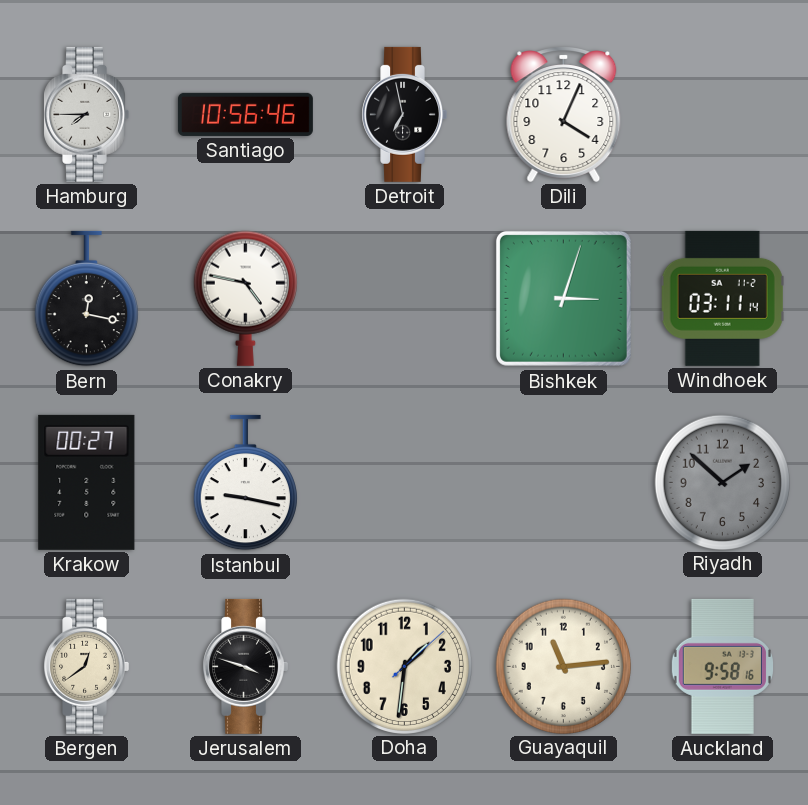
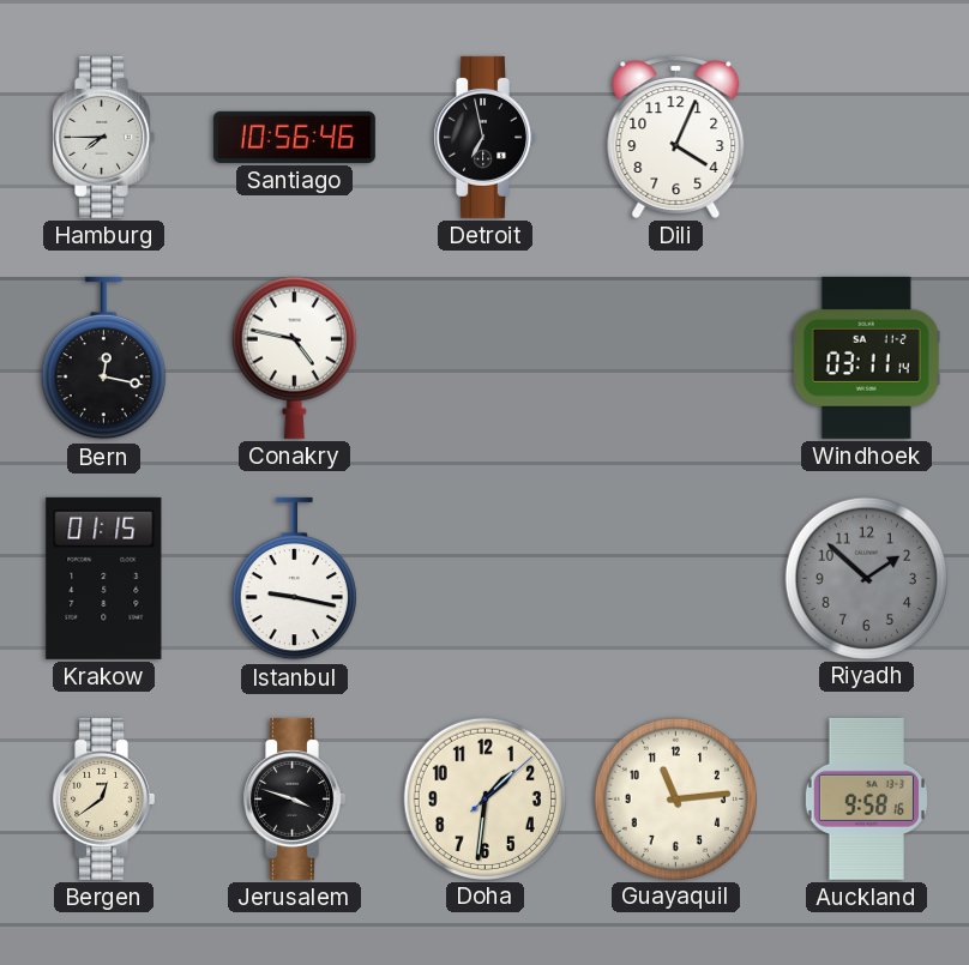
Bishkek: 3:03 -> none
Krakow: 00:27 -> 01:15
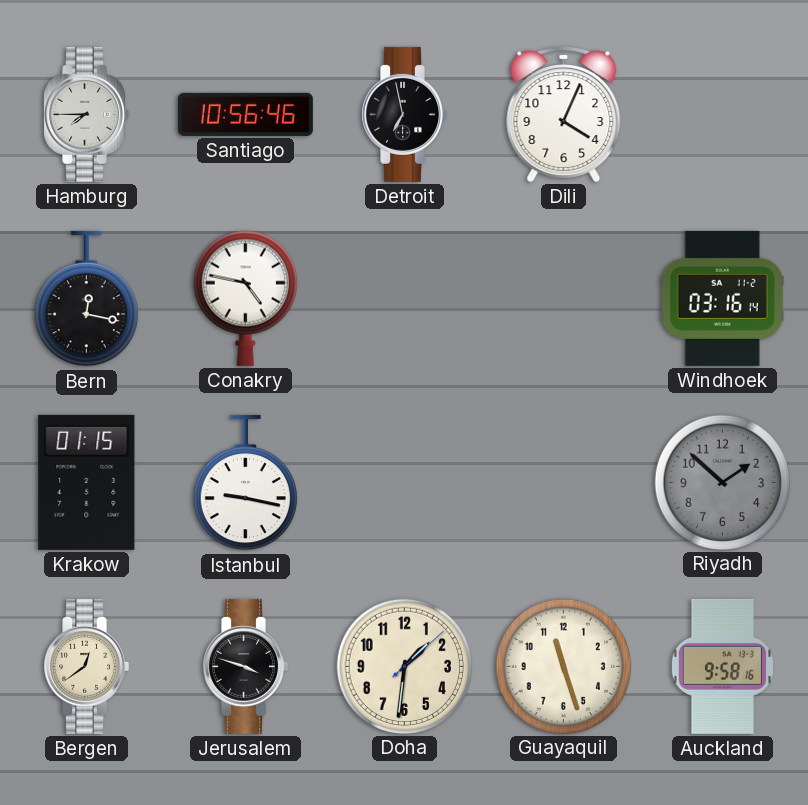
Windhoek: 03:11 -> 03:16
Guayaquil: 11:14 -> 11:27
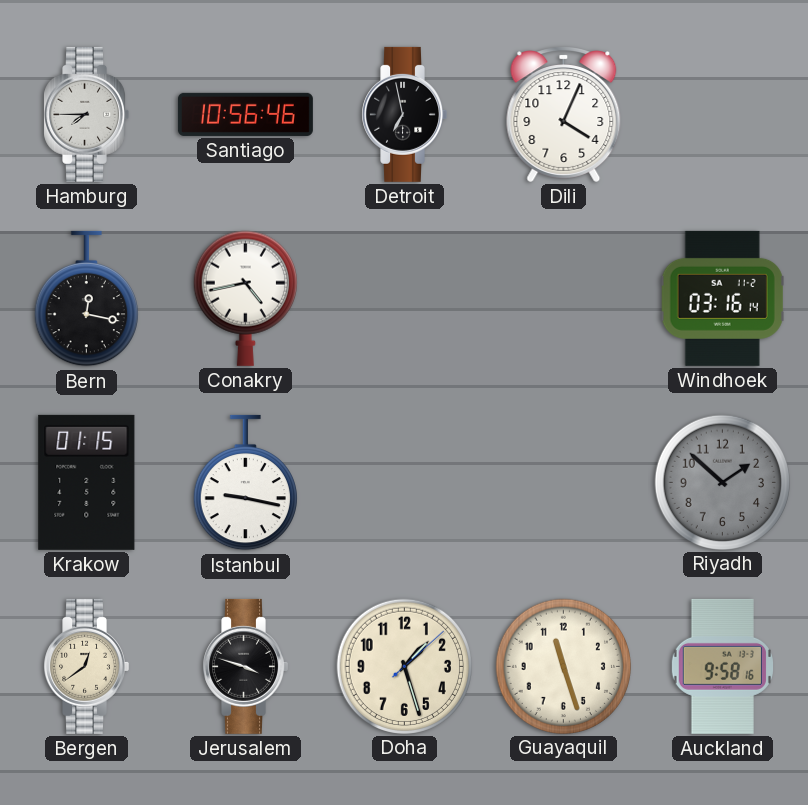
Conakry: 4:47 -> 4:43
Doha: 1:31 -> 1:27
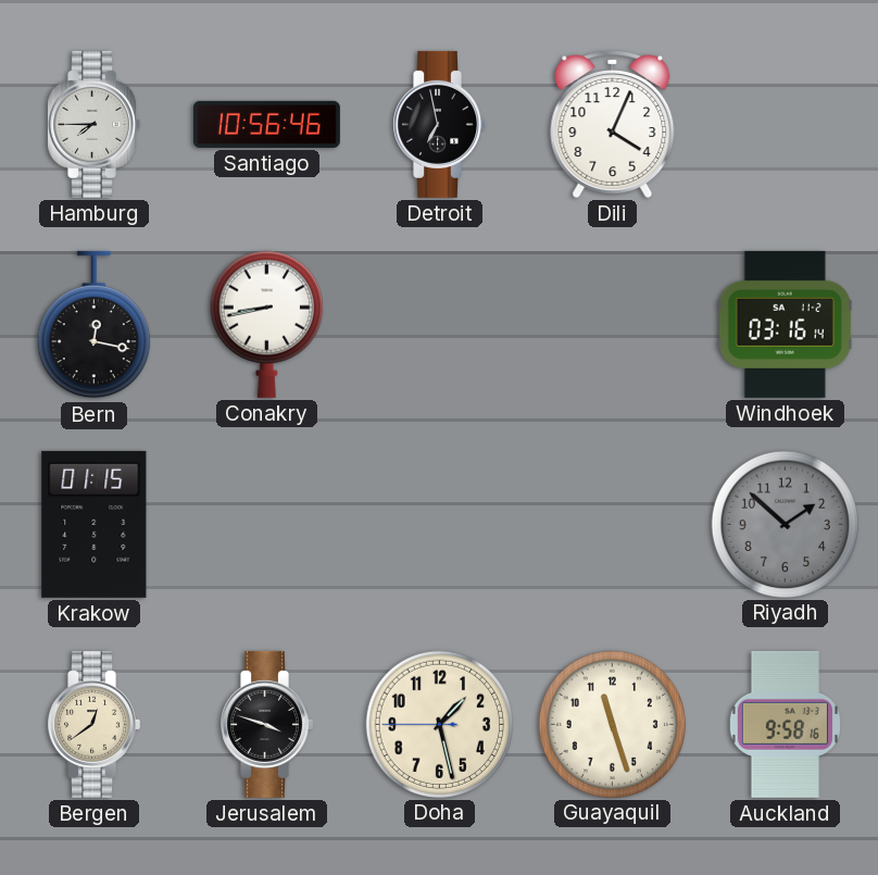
Conakry: 4:43 -> 8:43
Istanbul: 9:17 -> none
Doha: 1:27:08 -> 1:27:45
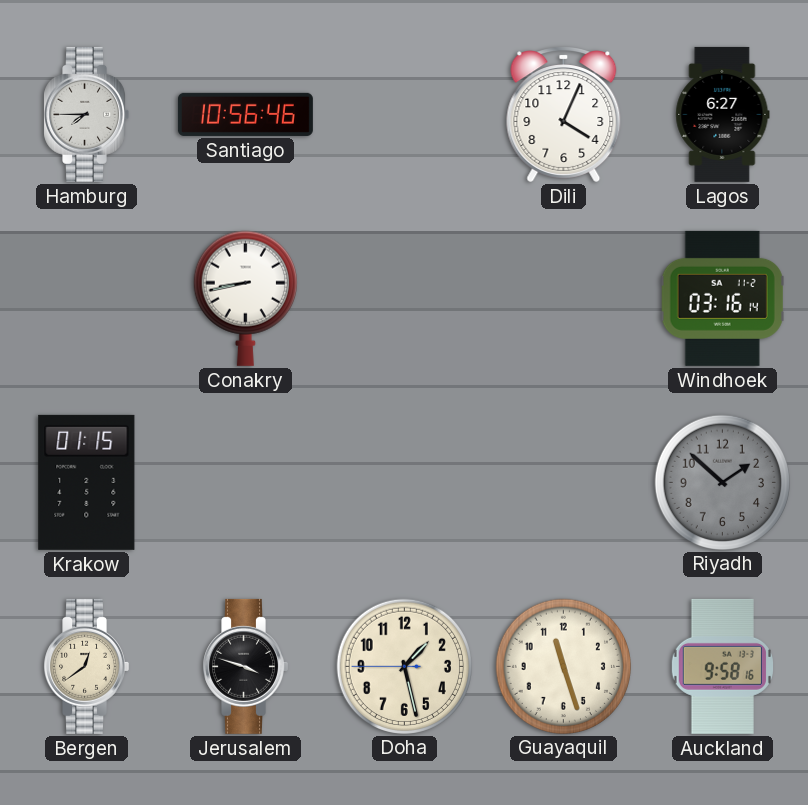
Detroit: 6:58 -> none
Lagos: none -> 6:27
Bern: 12:17 -> none
